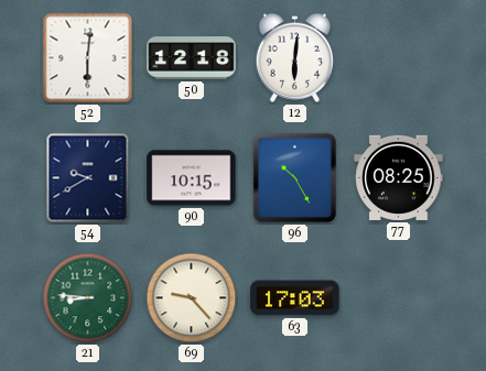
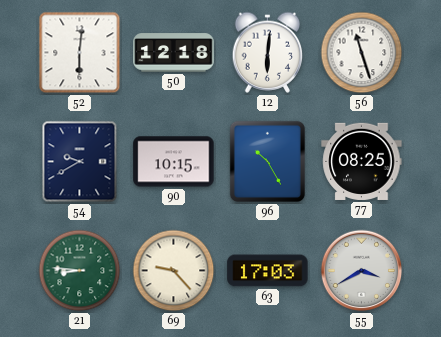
56: none -> 11:27
55: none -> 3:40
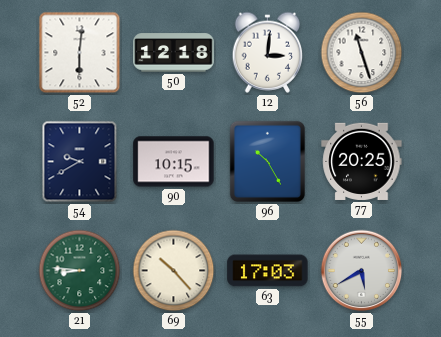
12: 6:01 -> 3:01
77: 08:25 -> 20:25
69: 9:23 -> 10:23
55: 3:40 -> 5:40
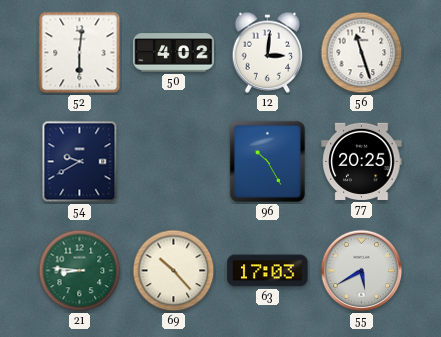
50: 12:18 -> 4:02
90: 10:15 -> none
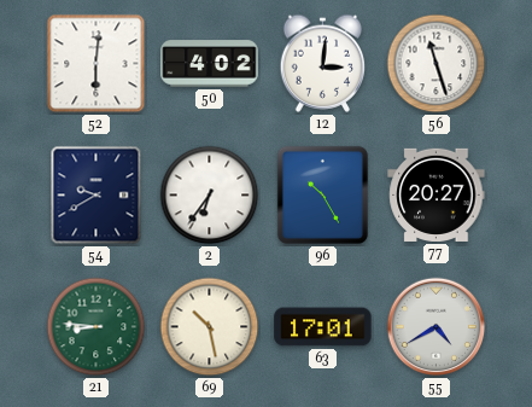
2: none -> 6:36
77: 20:25 -> 20:27
69: 10:23 -> 10:28
63: 17:03 -> 17:01
55: 5:40 -> 4:40
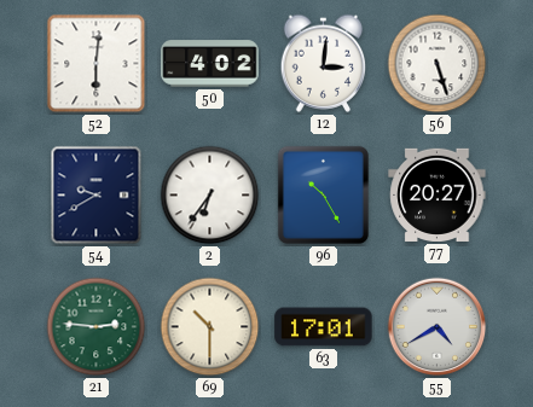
56: 11:27 -> 5:27
21: 8:46 -> 2:46
69: 10:28 -> 10:30
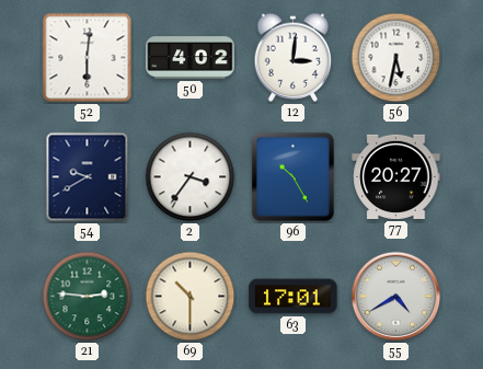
56: 5:27 -> 5:32
2: 6:36 -> 3:36
